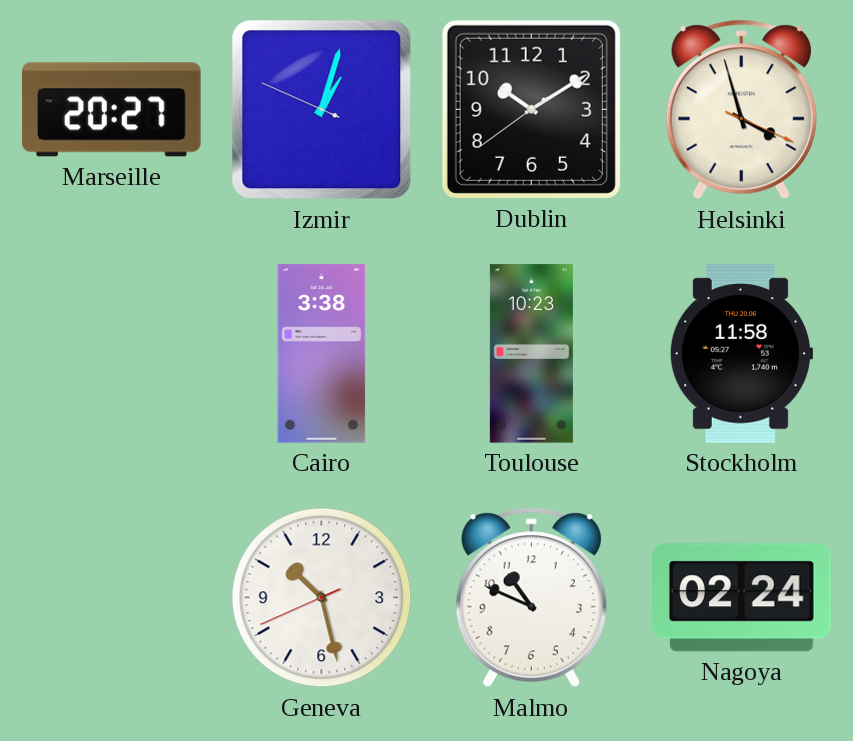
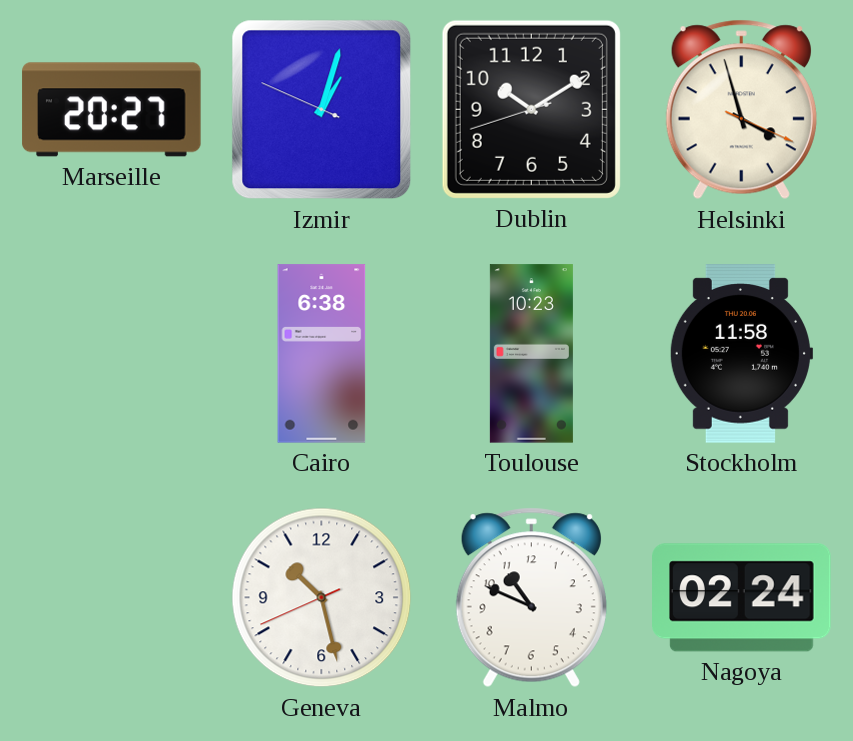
Dublin: 10:09:39 -> 10:09:42
Cairo: 3:38 -> 6:38
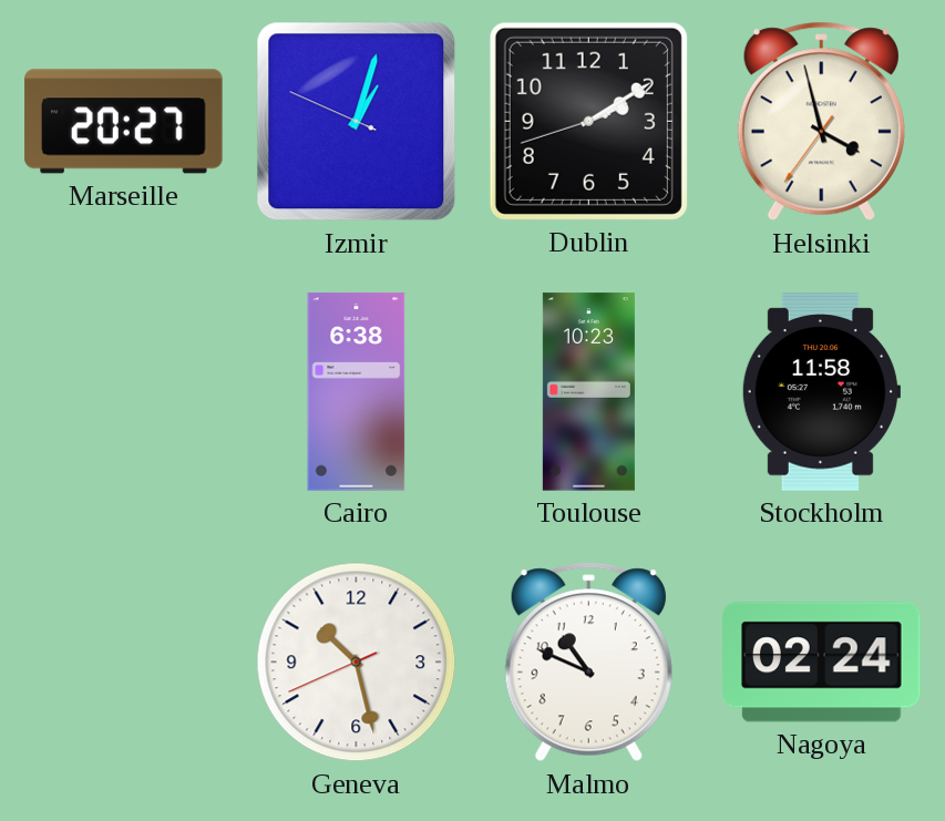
Dublin: 10:09 -> 2:09
Helsinki: 3:57:19 -> 3:57:36
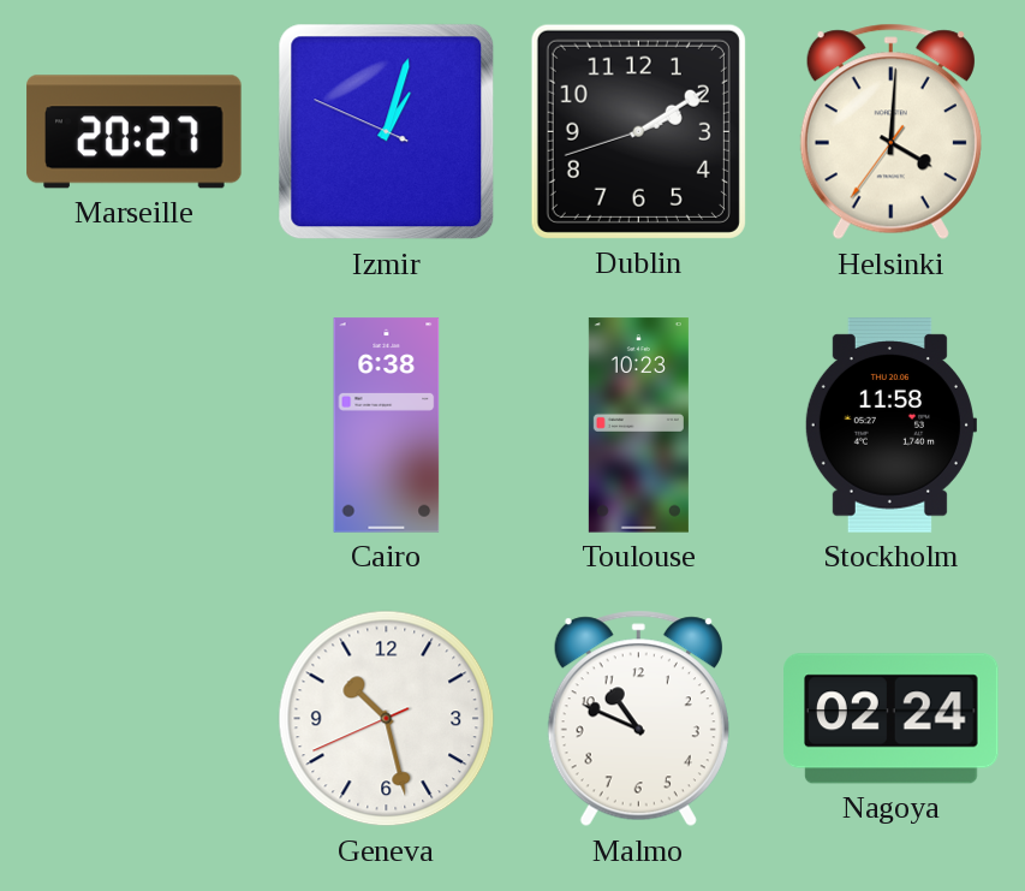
Helsinki: 3:57 -> 4:00
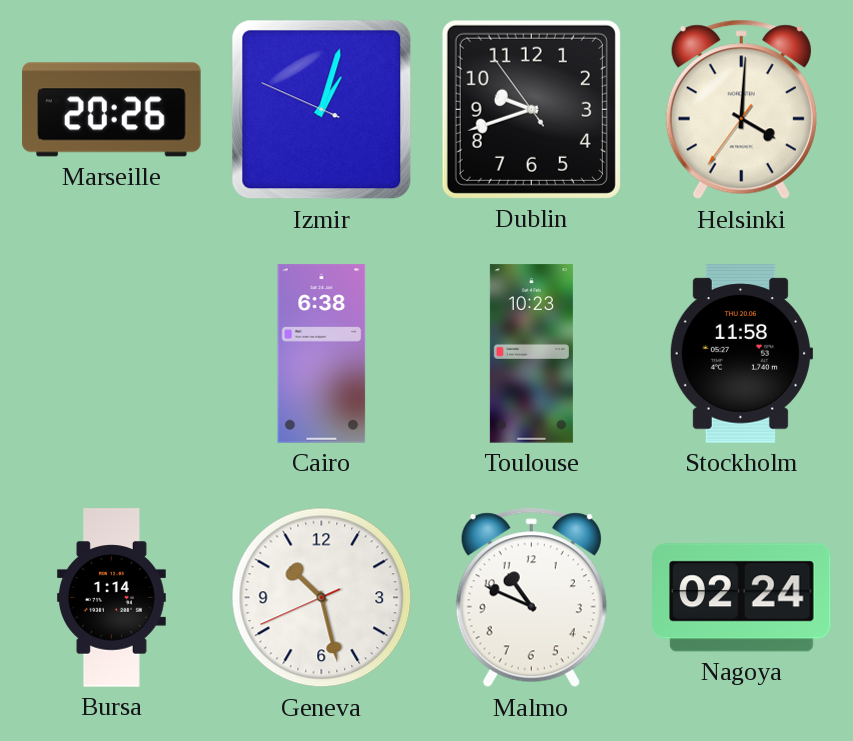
Marseille: 20:27 -> 20:26
Dublin: 2:09 -> 9:41
Bursa: none -> 1:14
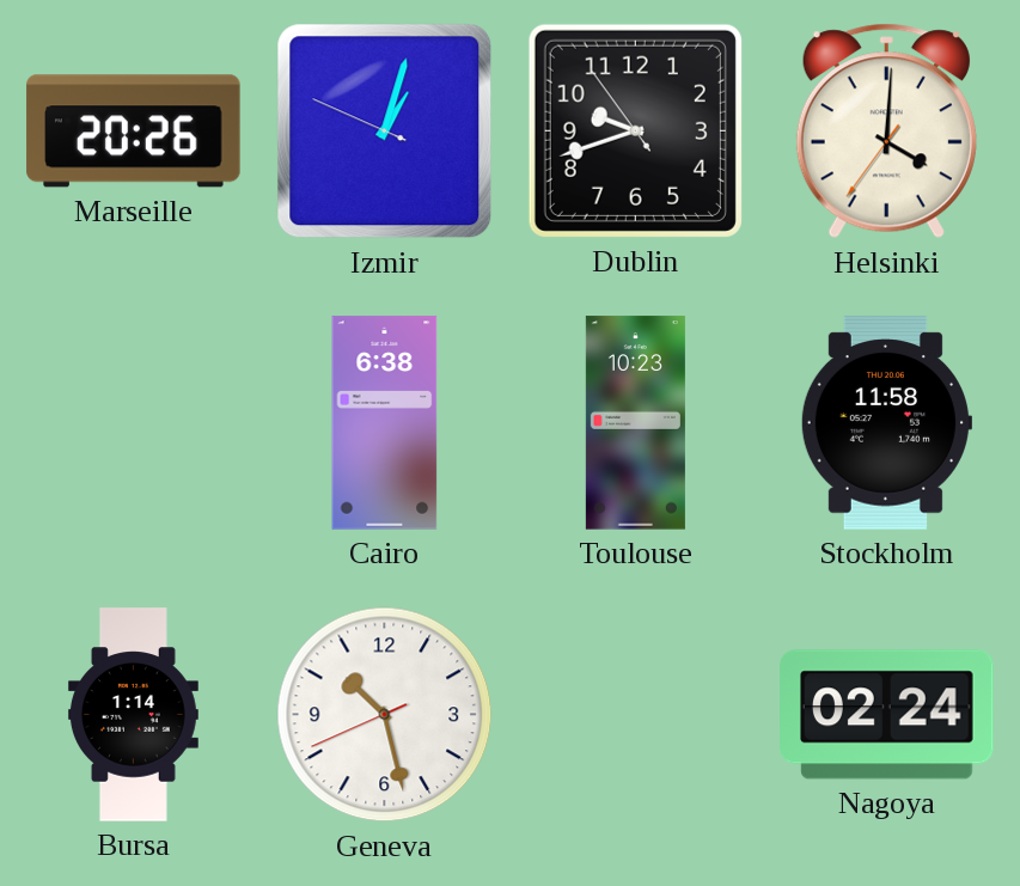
Malmo: 10:49 -> none
